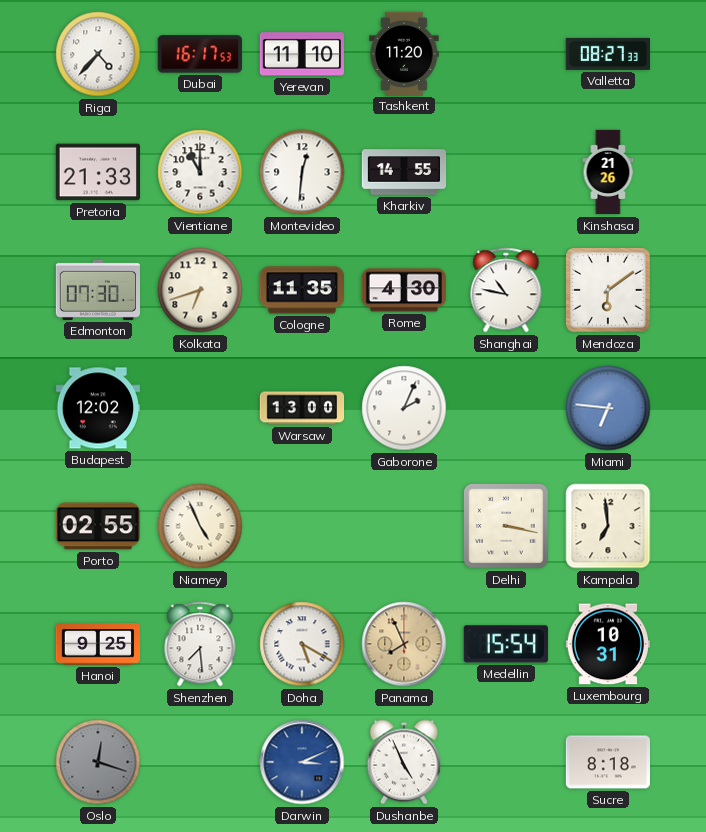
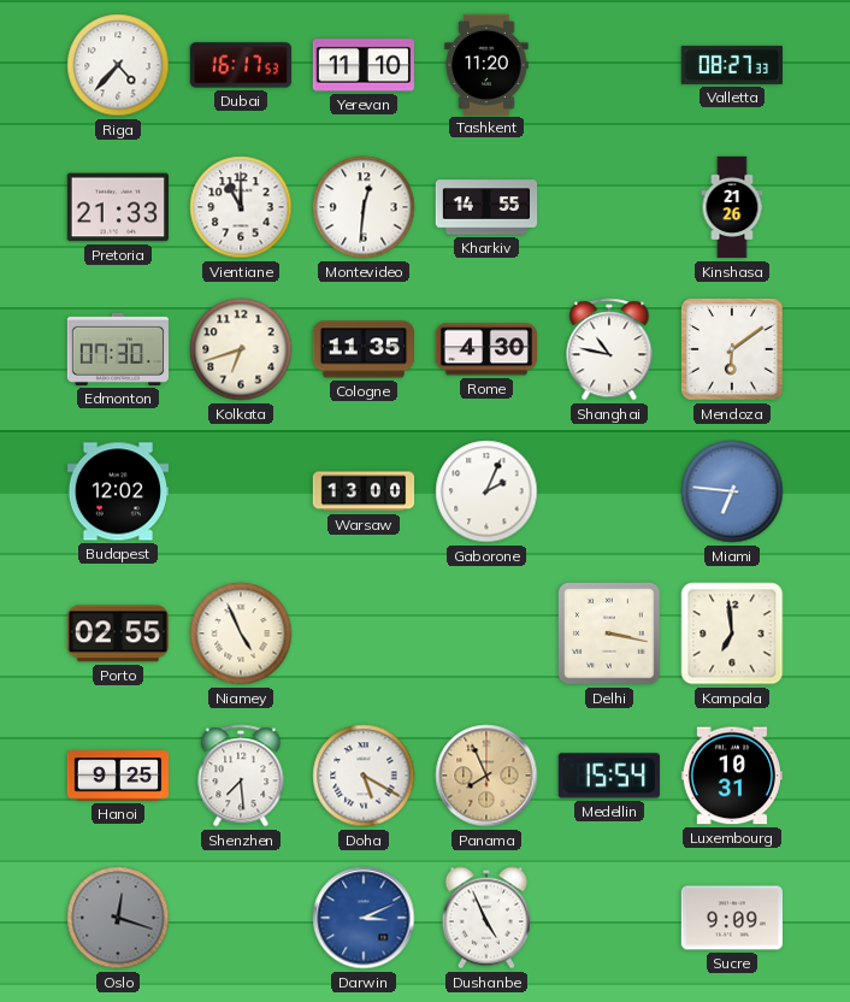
Sucre: 8:18 -> 9:09
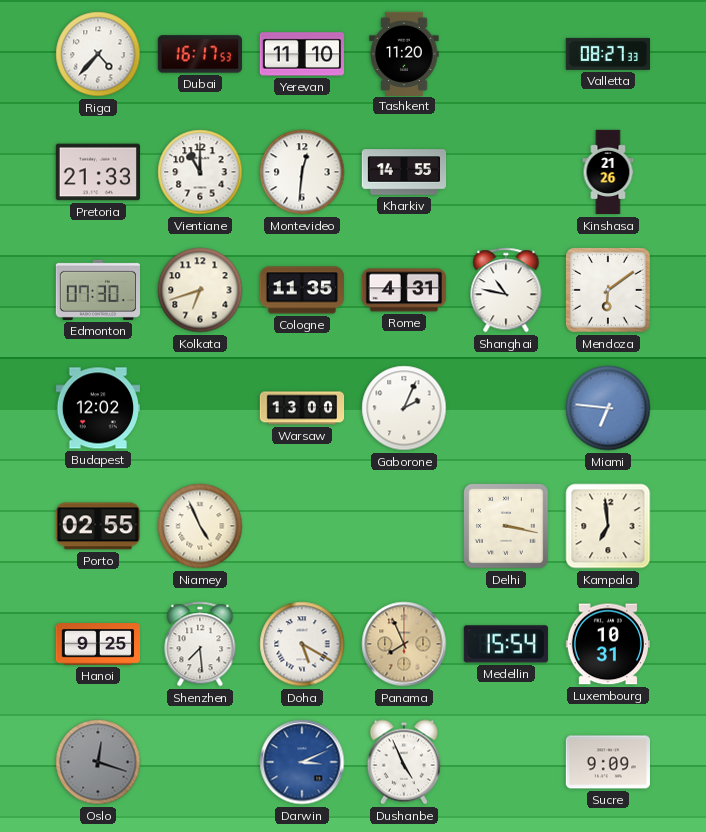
Rome: 4:30 -> 4:31
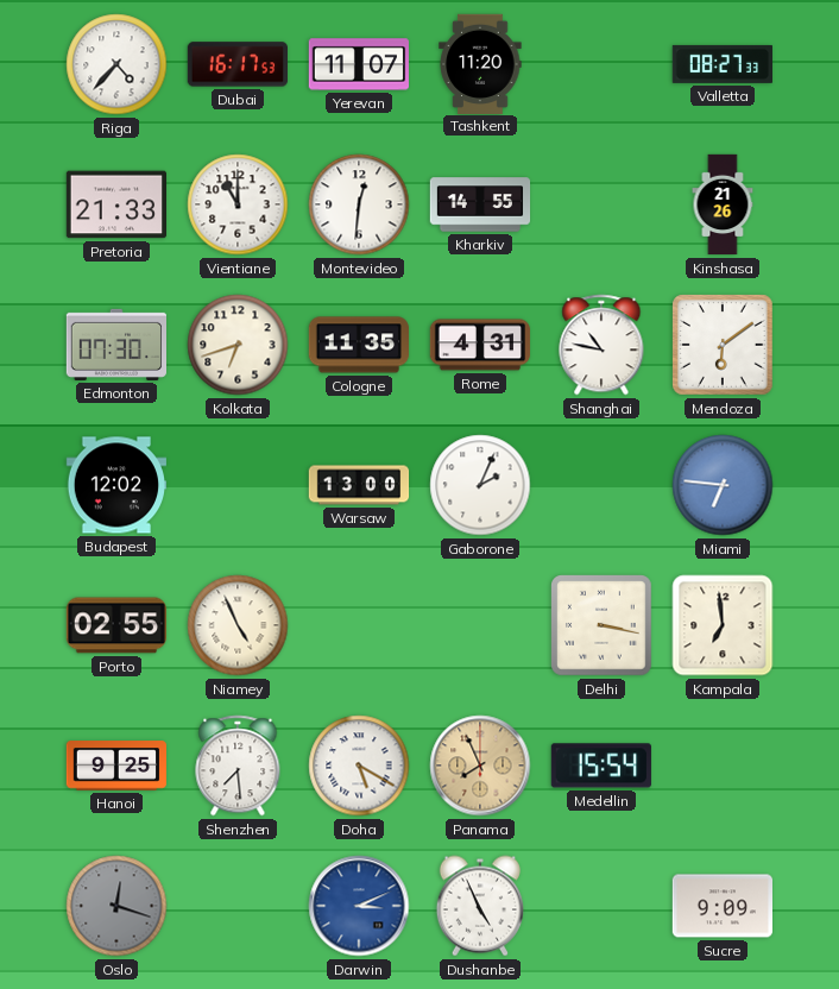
Yerevan: 11:10 -> 11:07
Luxembourg: 10:31 -> none
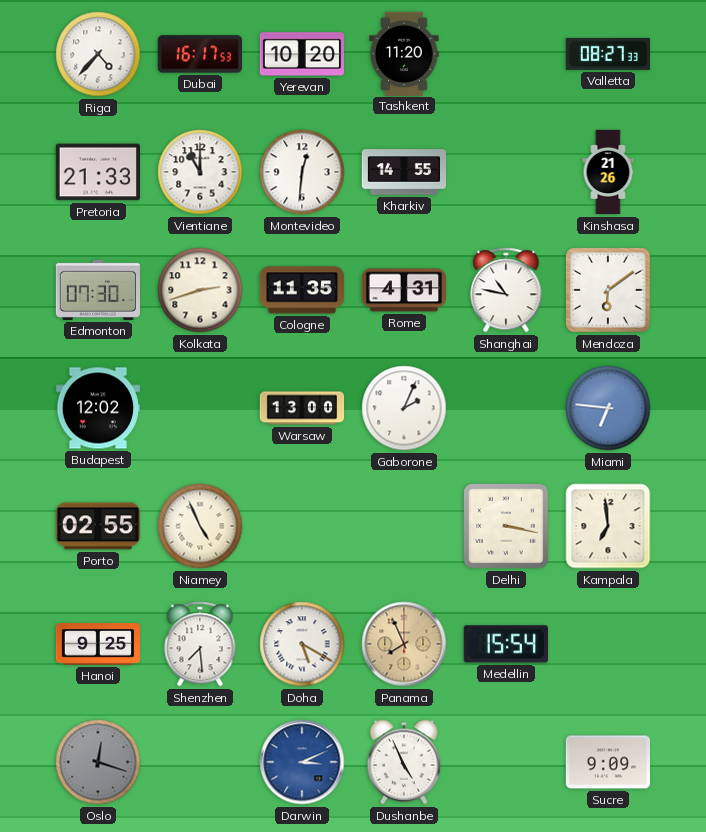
Yerevan: 11:07 -> 10:20
Kolkata: 6:42 -> 2:42
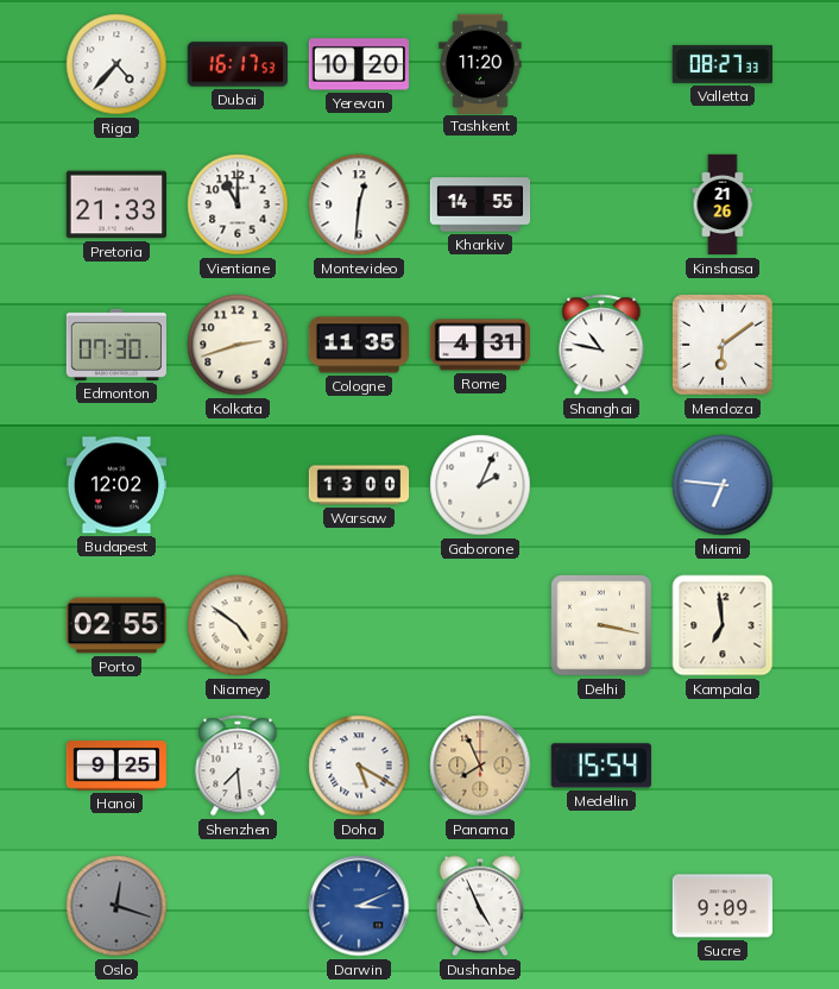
Niamey: 4:56 -> 4:51
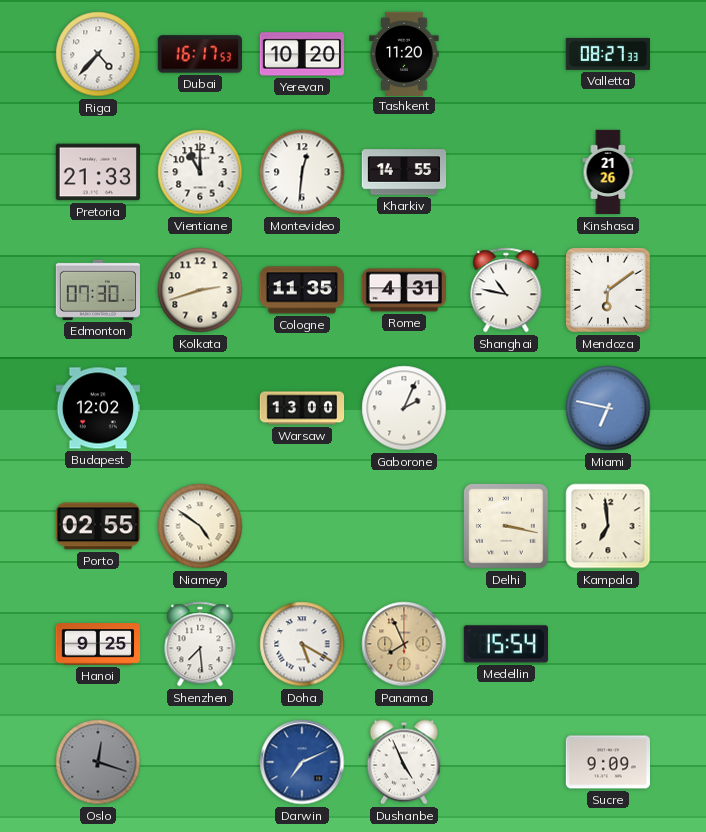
Miami: 6:46 -> 6:47
Darwin: 3:11 -> 7:11
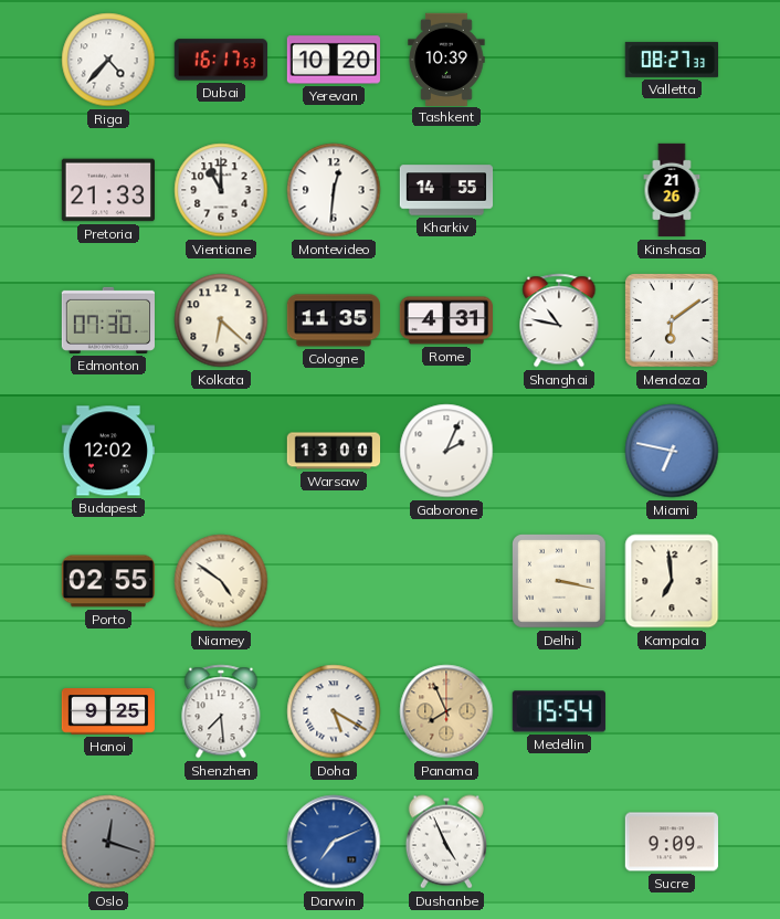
Tashkent: 11:20 -> 10:39
Kolkata: 2:42 -> 6:22
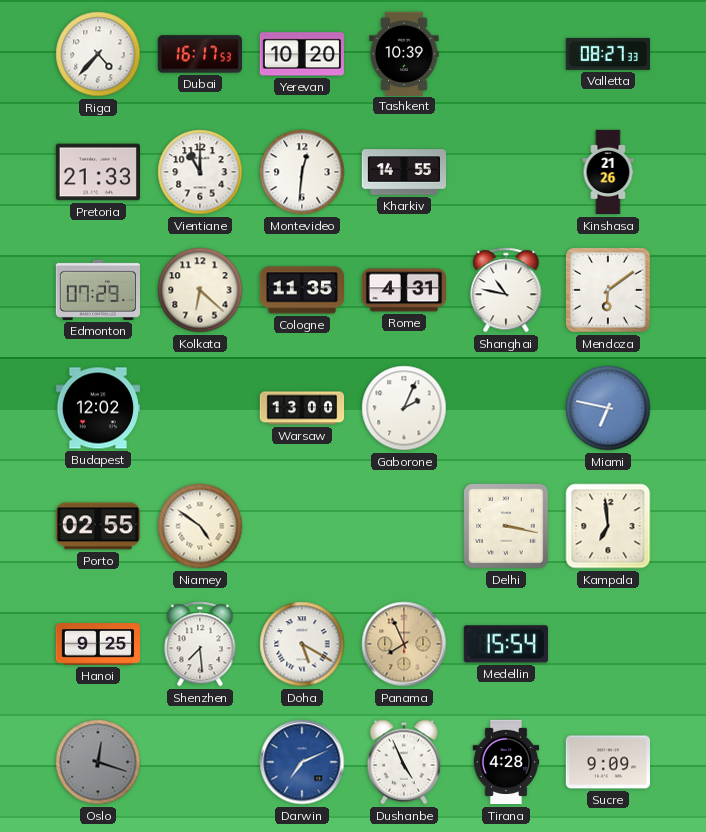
Edmonton: 07:30 -> 07:29
Tirana: none -> 4:28
